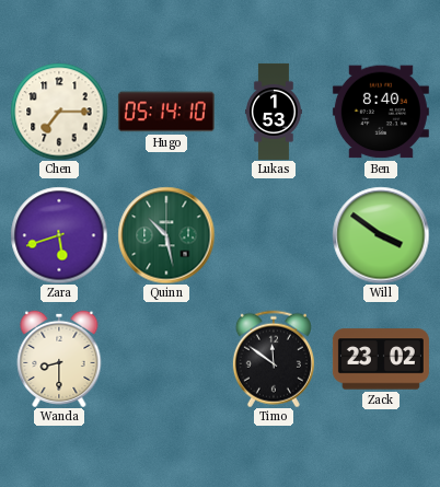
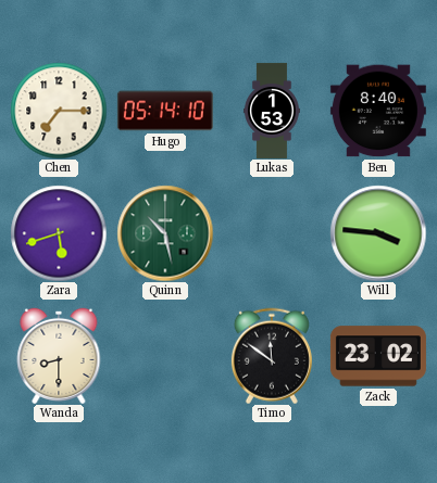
Will: 3:51 -> 3:46
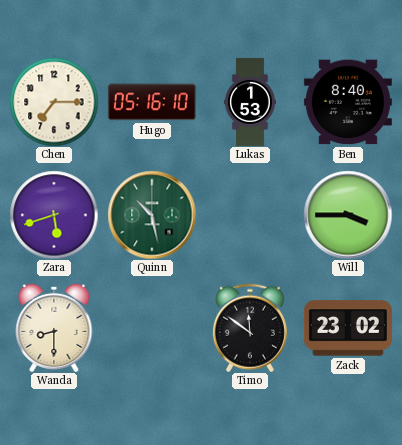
Hugo: 05:14 -> 05:16
Will: 3:46 -> 3:45
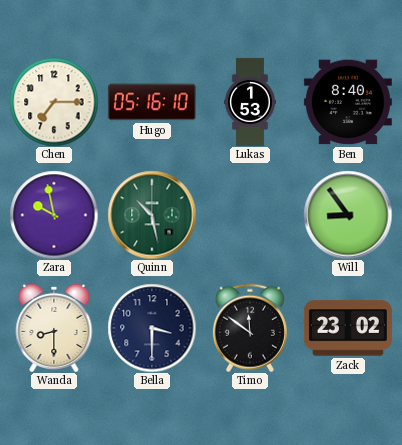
Zara: 5:42 -> 9:58
Will: 3:45 -> 8:54
Bella: none -> 3:30
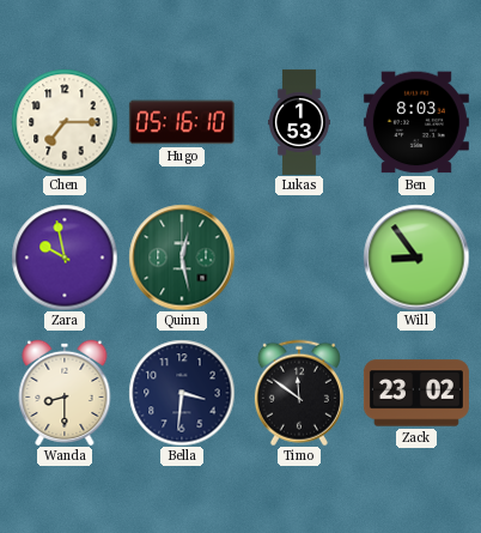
Ben: 8:40 -> 8:03
Quinn: 10:28 -> 12:28
Bella: 3:30 -> 3:31
